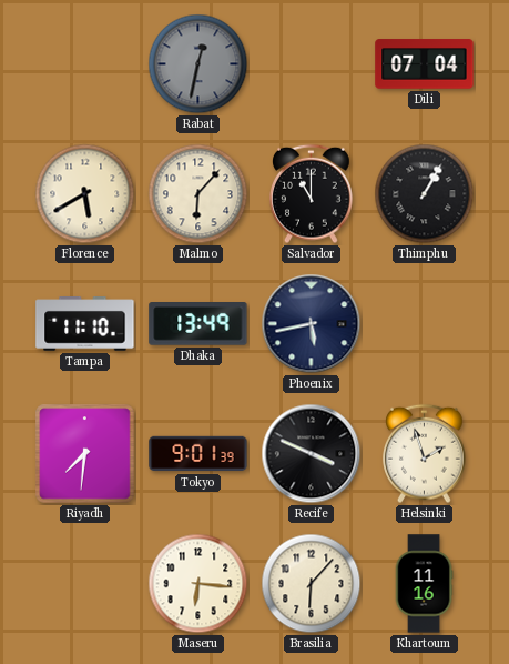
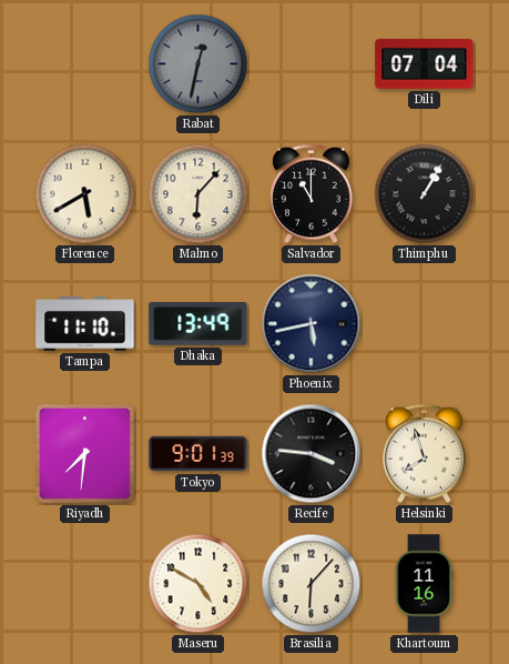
Recife: 3:49 -> 3:46
Helsinki: 1:57 -> 7:57
Maseru: 6:16 -> 4:50
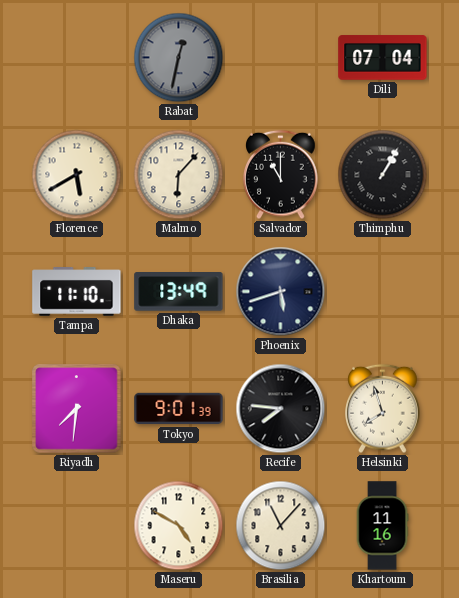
Phoenix: 5:43 -> 5:42
Recife: 3:46 -> 7:46
Brasilia: 6:07 -> 11:07
